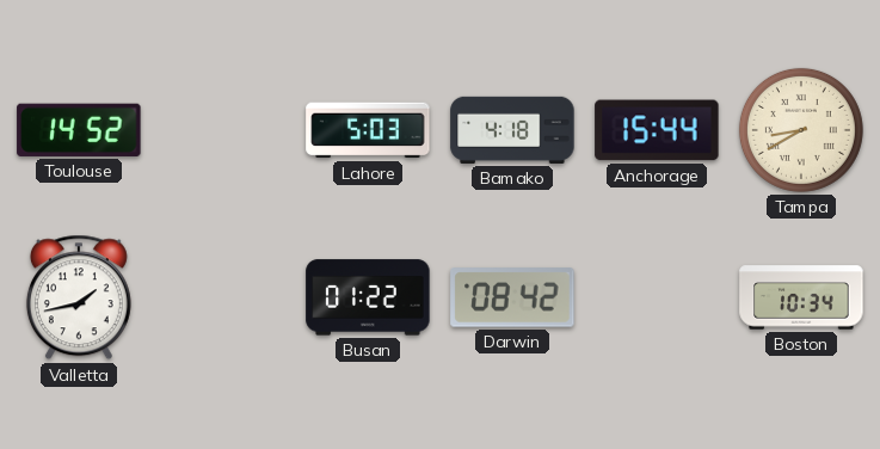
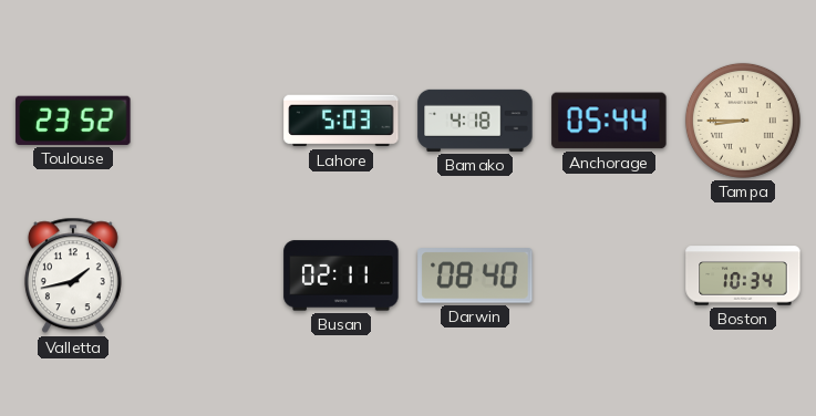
Toulouse: 14:52 -> 23:52
Anchorage: 15:44 -> 05:44
Tampa: 8:40 -> 8:45
Busan: 01:22 -> 02:11
Darwin: 08:42 -> 08:40
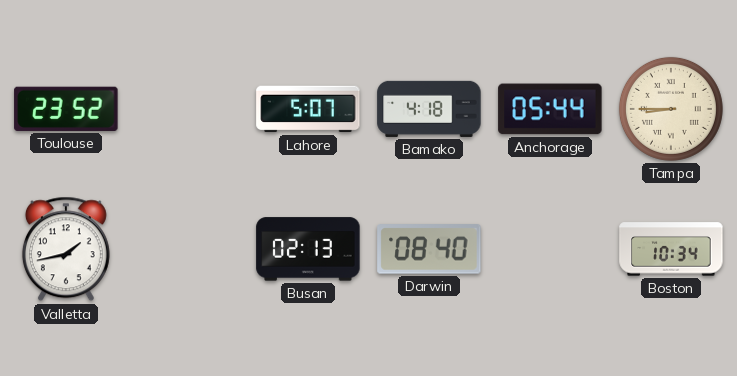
Lahore: 5:03 -> 5:07
Busan: 02:11 -> 02:13
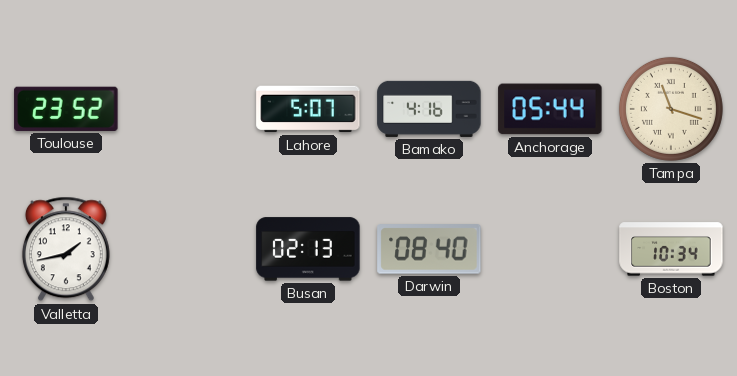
Bamako: 4:18 -> 4:16
Tampa: 8:45 -> 11:18
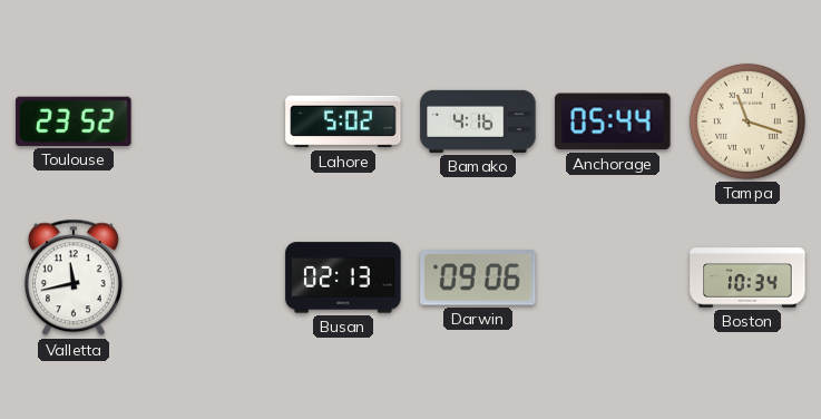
Lahore: 5:07 -> 5:02
Valletta: 1:43 -> 11:43
Darwin: 08:40 -> 09:06
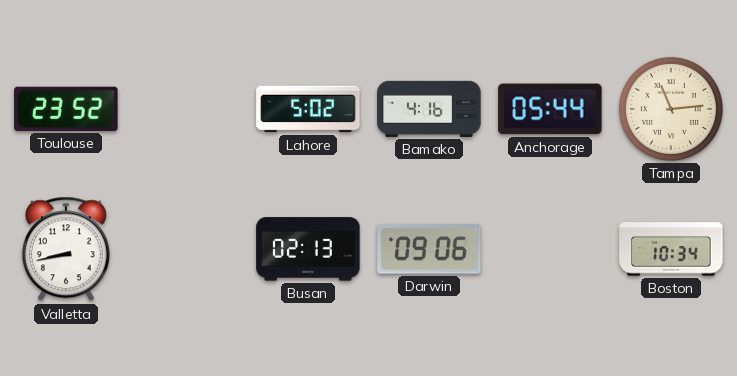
Tampa: 11:18 -> 11:14
Valletta: 11:43 -> 8:43
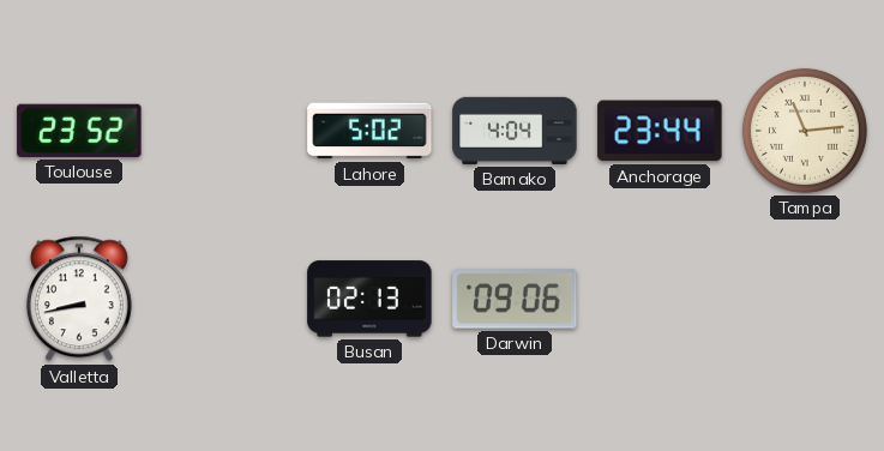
Bamako: 4:16 -> 4:04
Anchorage: 05:44 -> 23:44
Boston: 10:34 -> none
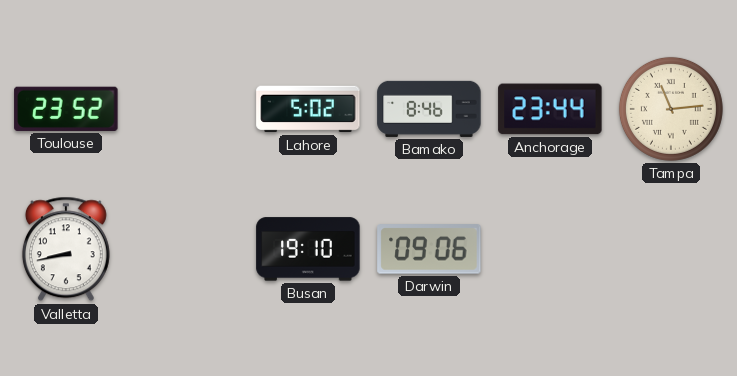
Bamako: 4:04 -> 8:46
Busan: 02:13 -> 19:10
